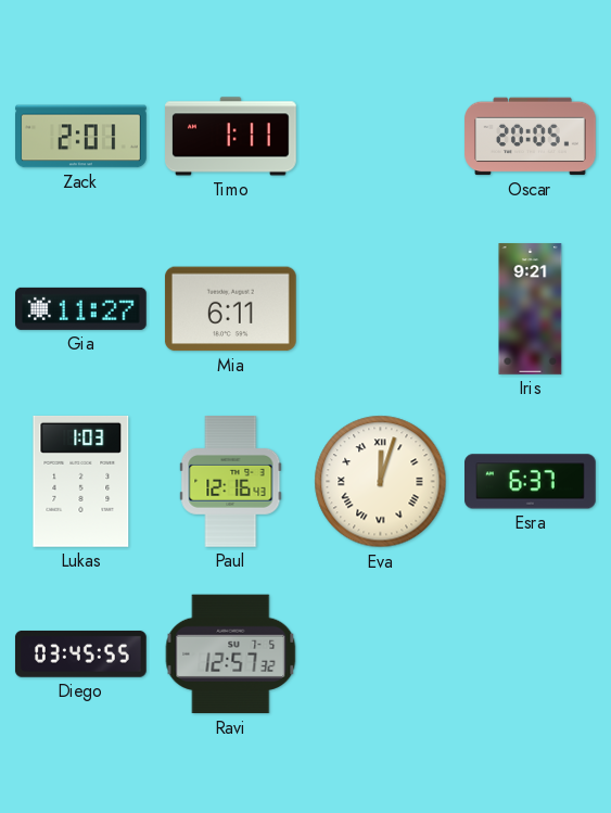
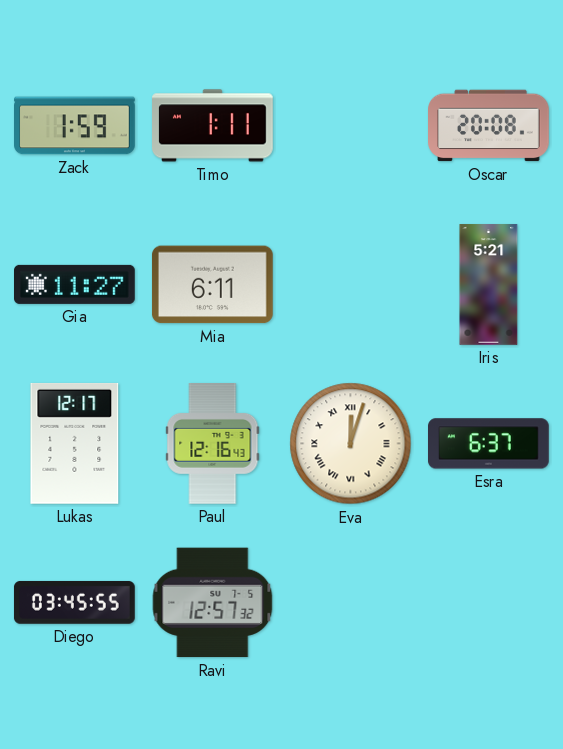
Zack: 2:01 -> 1:59
Oscar: 20:05 -> 20:08
Iris: 9:21 -> 5:21
Lukas: 1:03 -> 12:17
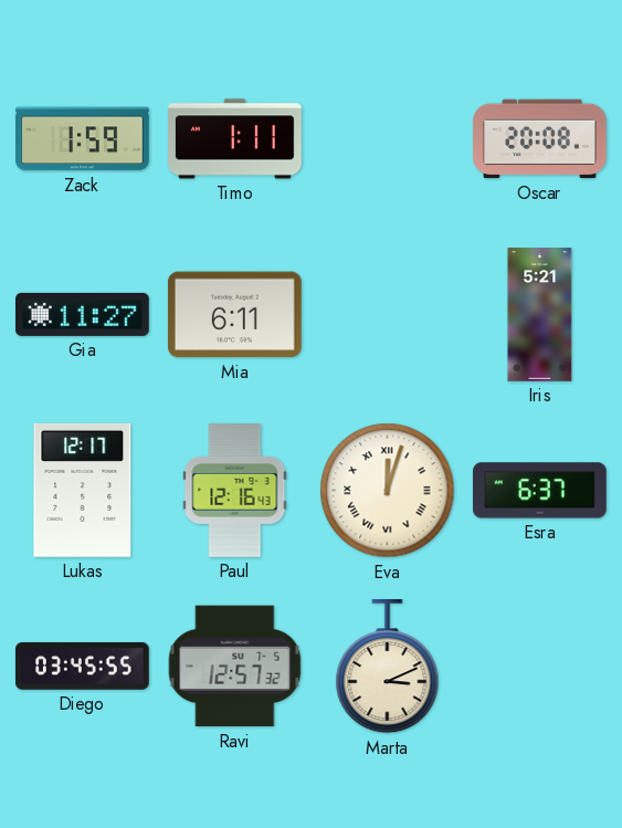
Marta: none -> 3:11
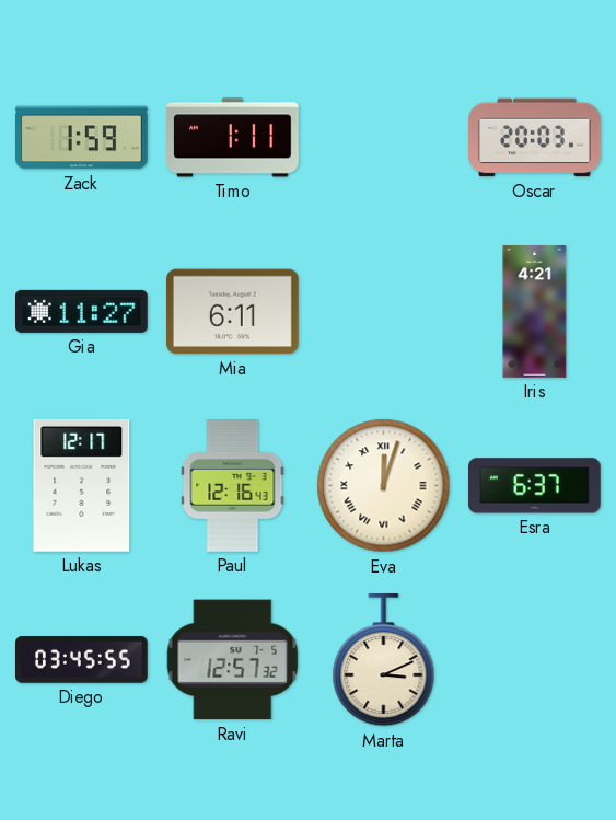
Oscar: 20:08 -> 20:03
Iris: 5:21 -> 4:21
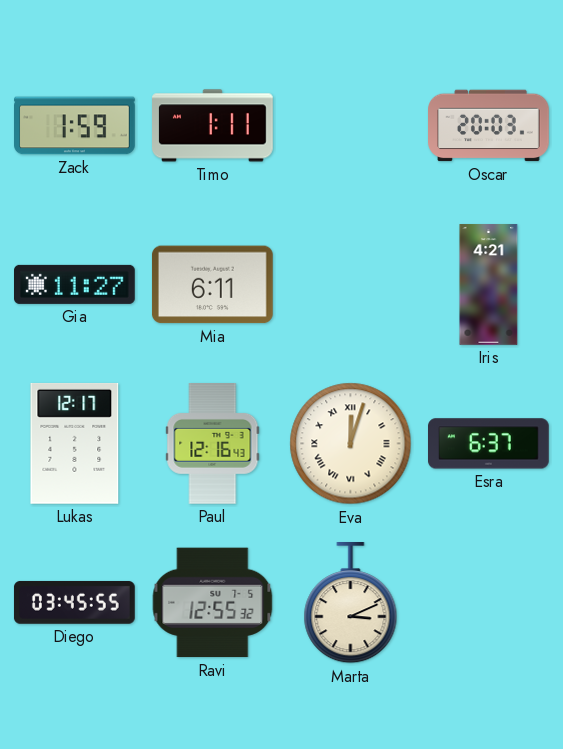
Ravi: 12:57 -> 12:55
